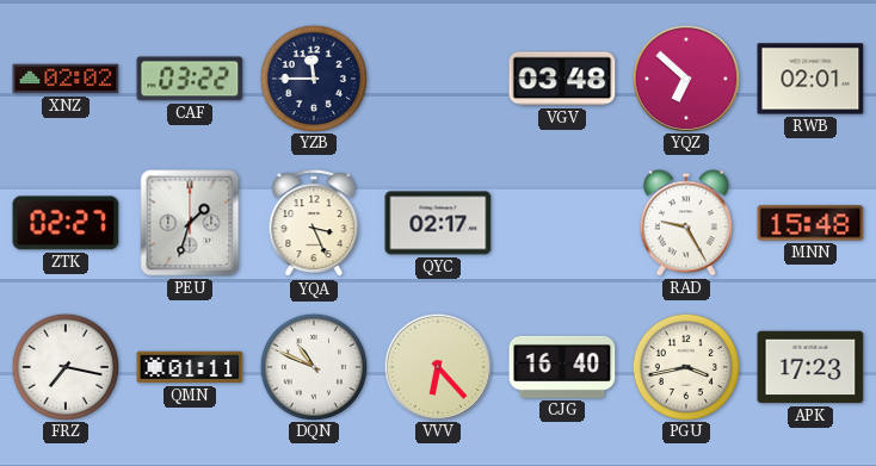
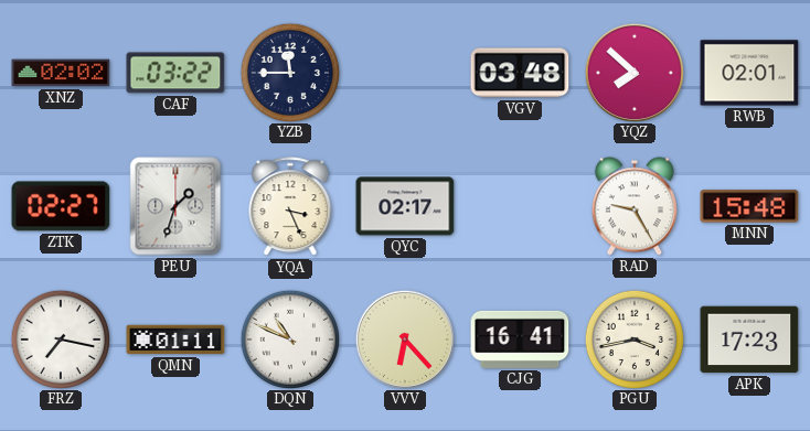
YQZ: 6:52 -> 7:52
CJG: 16:40 -> 16:41
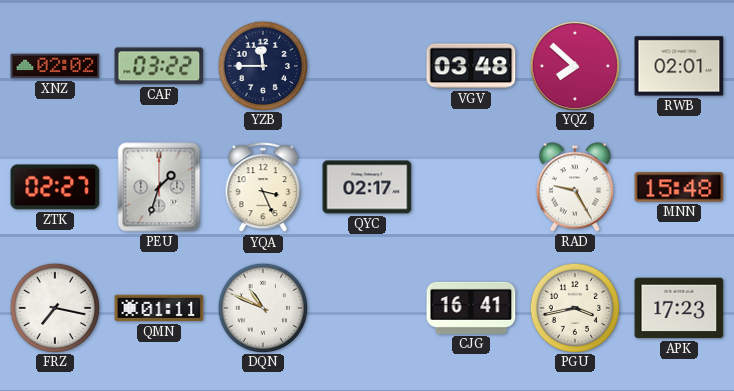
VVV: 6:23 -> none
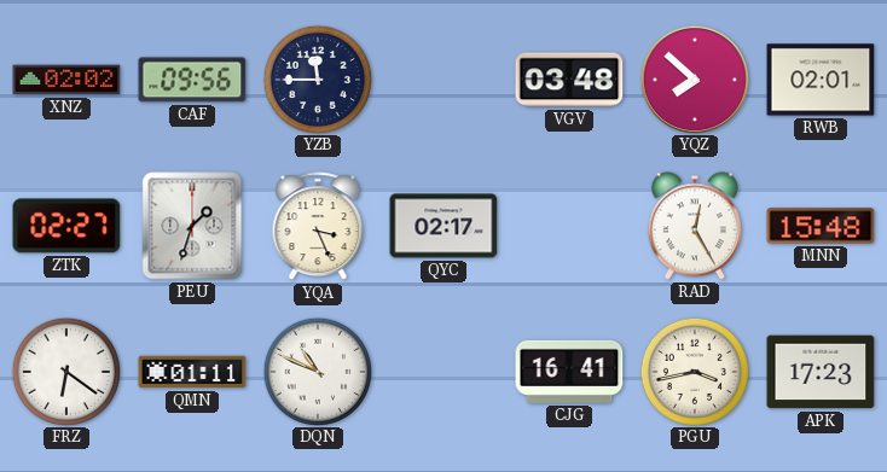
CAF: 03:22 -> 09:56
RAD: 9:25 -> 12:25
FRZ: 7:17 -> 6:21
